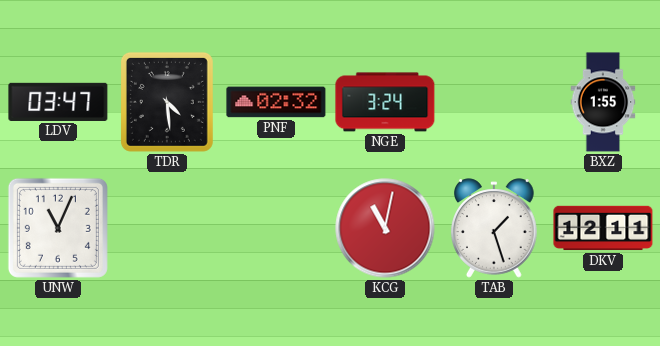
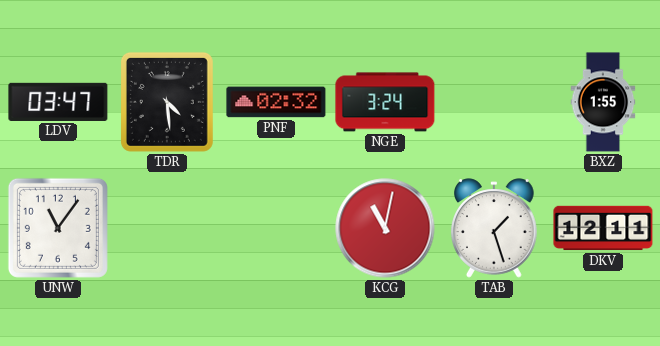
UNW: 11:04 -> 11:06
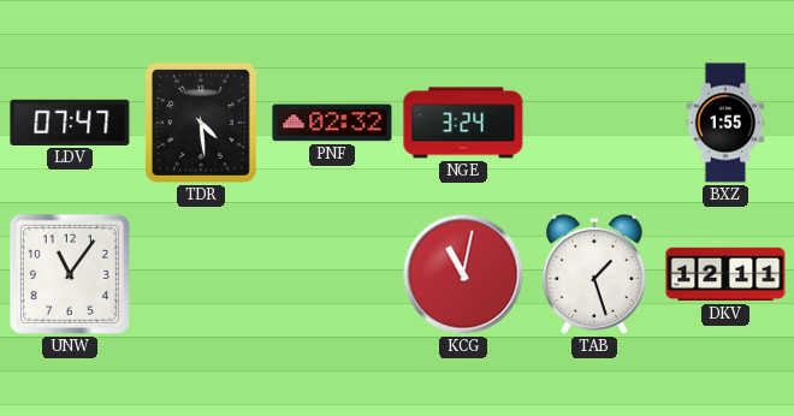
LDV: 03:47 -> 07:47
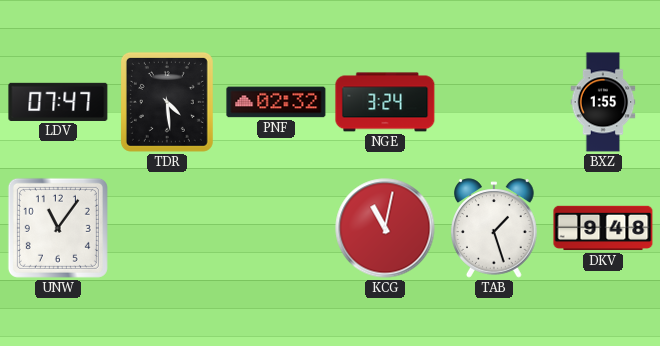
DKV: 12:11 -> 9:48
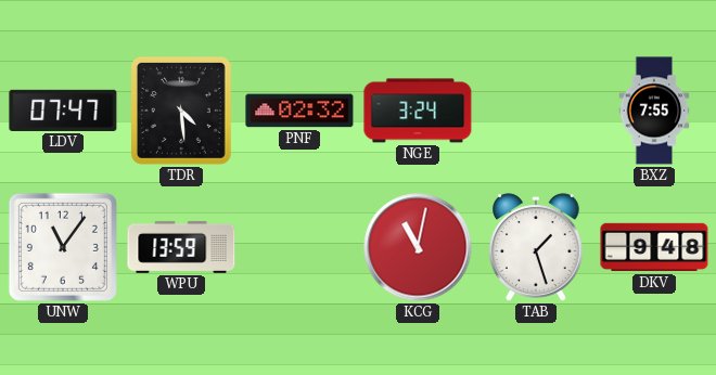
BXZ: 1:55 -> 7:55
WPU: none -> 13:59
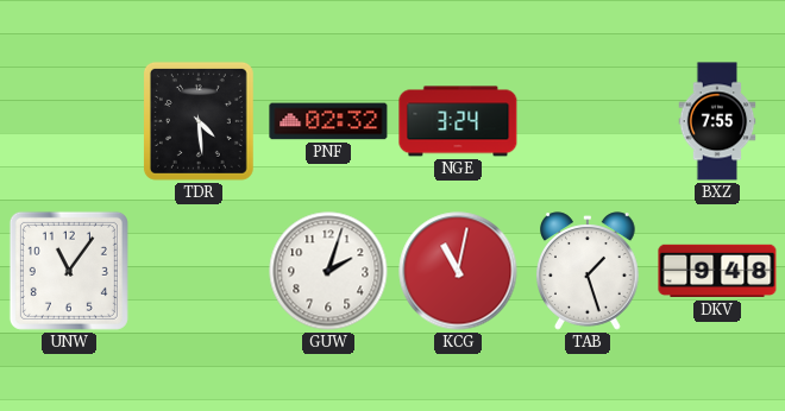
LDV: 07:47 -> none
WPU: 13:59 -> none
GUW: none -> 2:03
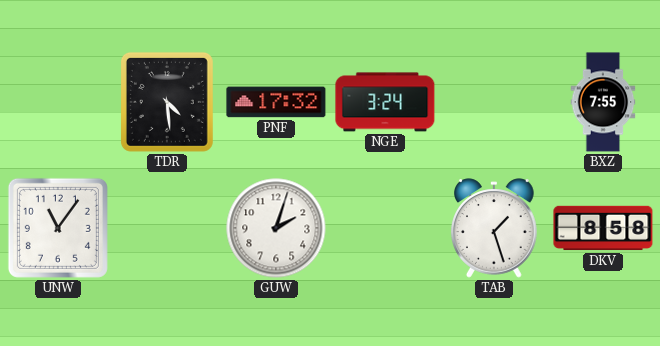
PNF: 02:32 -> 17:32
KCG: 11:02 -> none
DKV: 9:48 -> 8:58
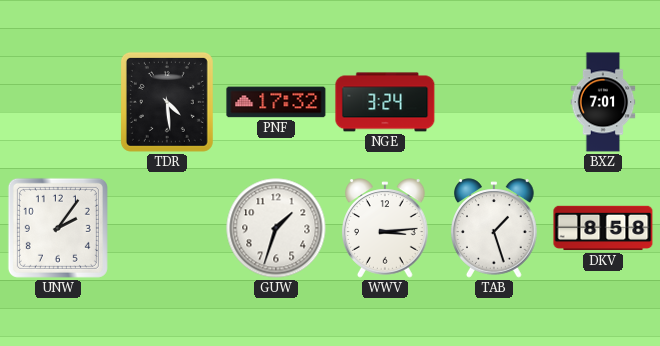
BXZ: 7:55 -> 7:01
UNW: 11:06 -> 2:06
GUW: 2:03 -> 1:33
WWV: none -> 3:14
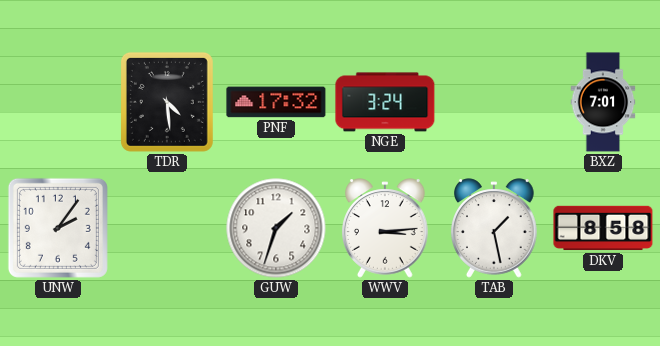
TAB: 1:27 -> 1:28
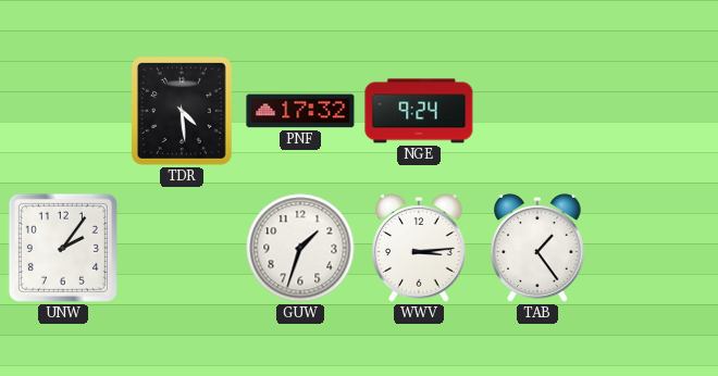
NGE: 3:24 -> 9:24
BXZ: 7:01 -> none
TAB: 1:28 -> 1:24
DKV: 8:58 -> none
